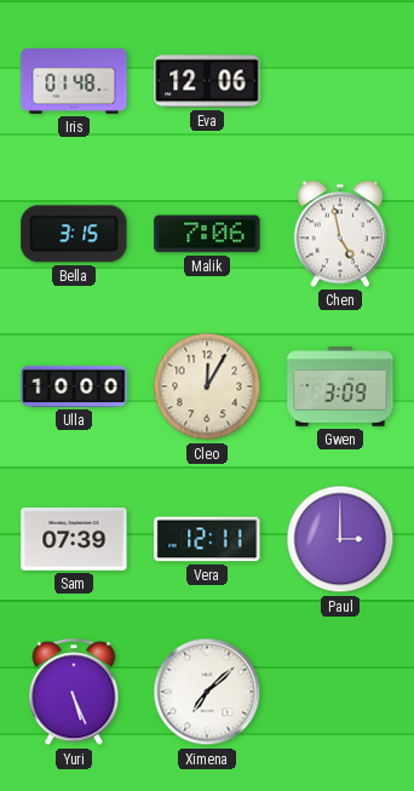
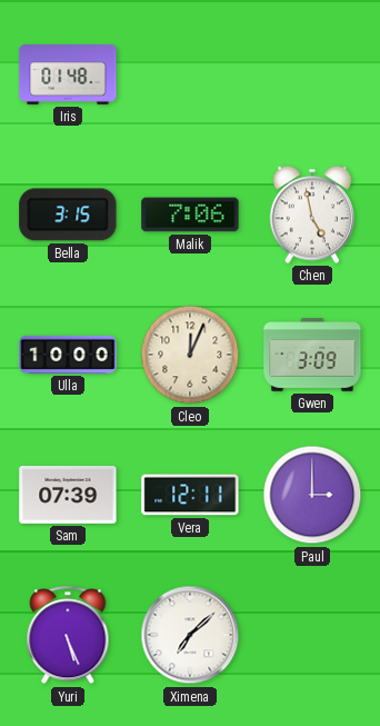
Eva: 12:06 -> none
Cleo: 12:05 -> 12:04
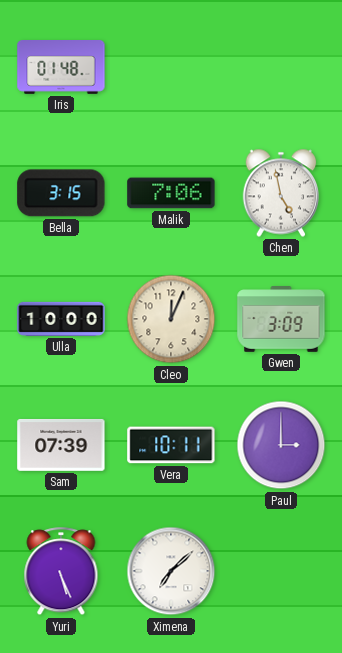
Vera: 12:11 -> 10:11
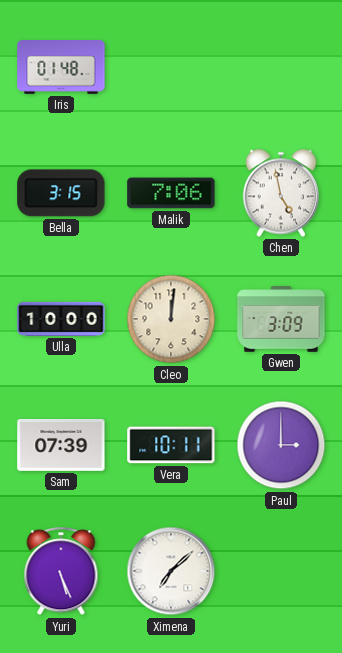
Cleo: 12:04 -> 12:01
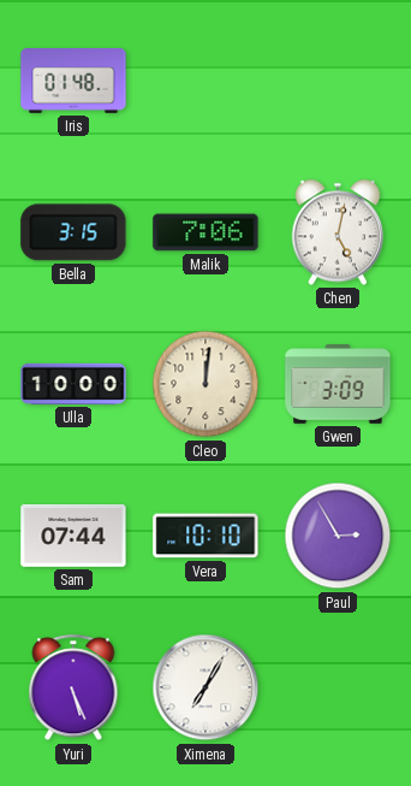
Chen: 4:58 -> 5:02
Sam: 07:39 -> 07:44
Vera: 10:11 -> 10:10
Paul: 3:00 -> 2:55
Ximena: 7:08 -> 7:05
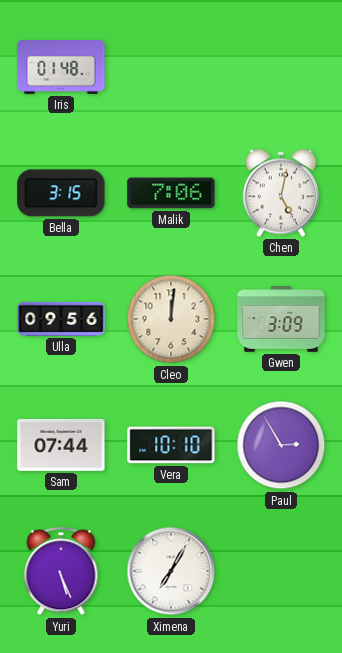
Ulla: 10:00 -> 09:56
